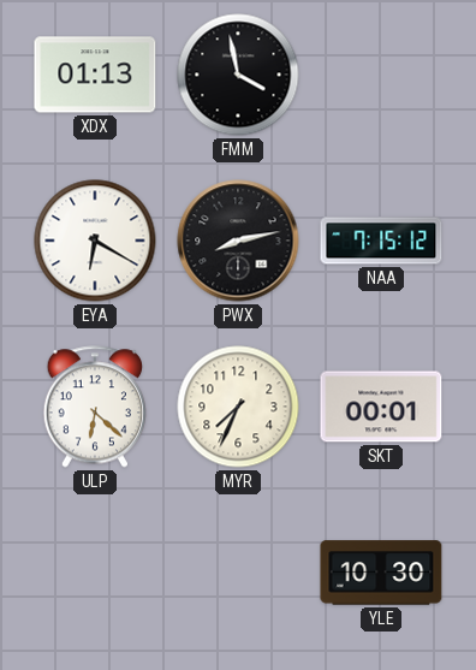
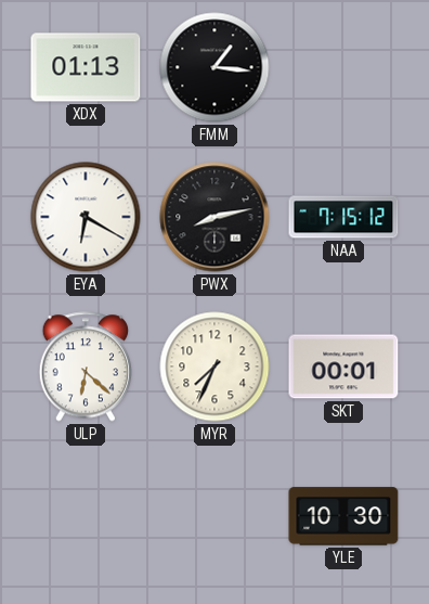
FMM: 3:58 -> 1:16
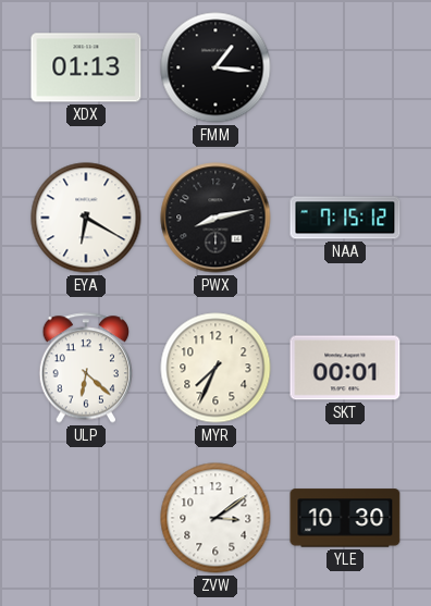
ZVW: none -> 3:09
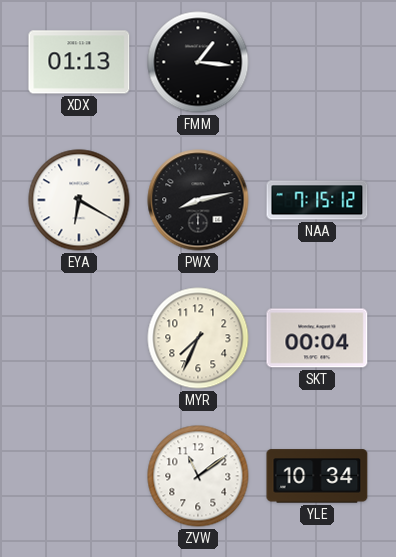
ULP: 6:22 -> none
SKT: 00:01 -> 00:04
ZVW: 3:09 -> 11:09
YLE: 10:30 -> 10:34
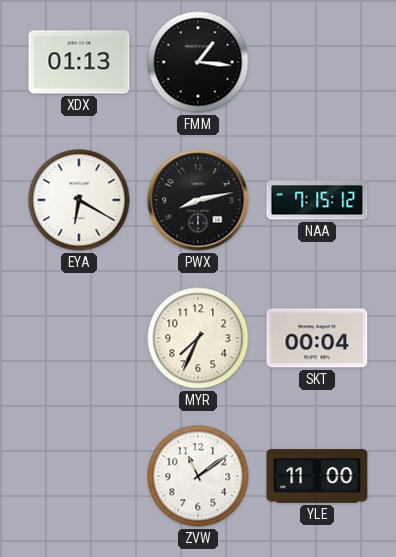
YLE: 10:34 -> 11:00
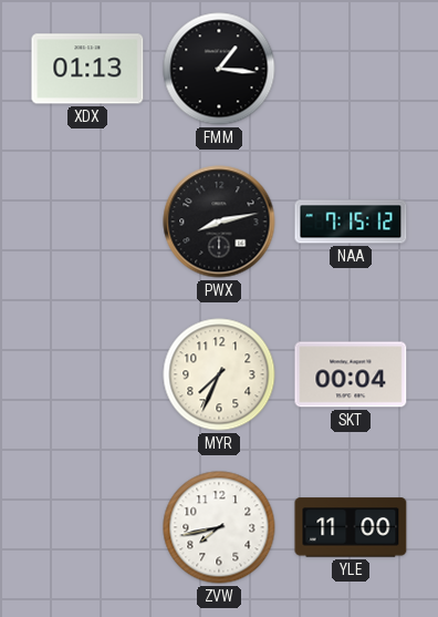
EYA: 6:20 -> none
ZVW: 11:09 -> 7:43
